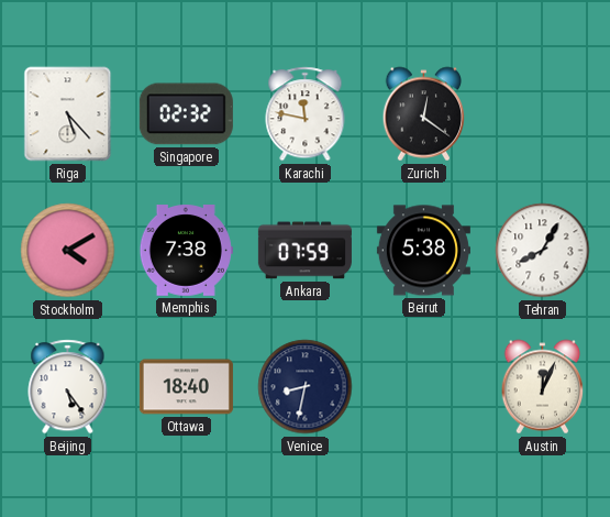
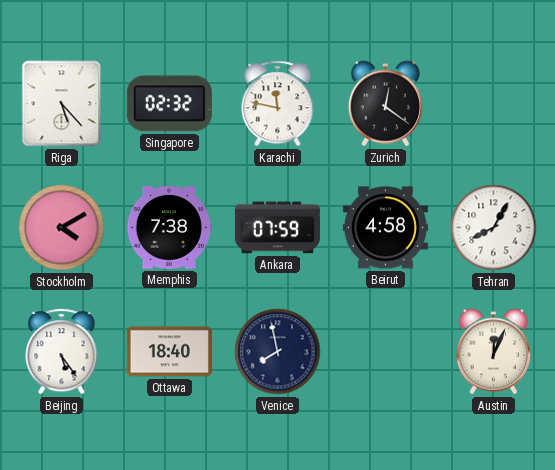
Beirut: 5:38 -> 4:58
Venice: 8:32 -> 7:58
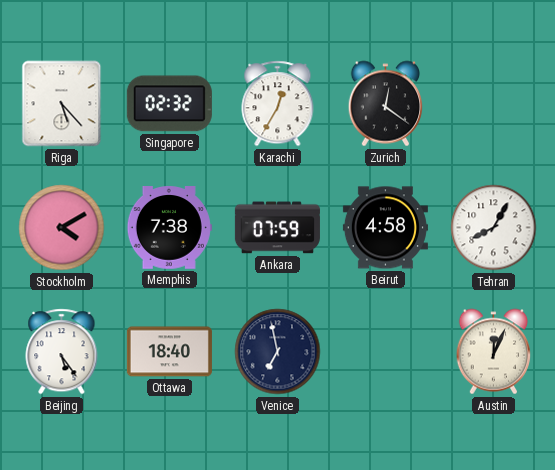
Karachi: 11:47 -> 12:35
Venice: 7:58 -> 6:58
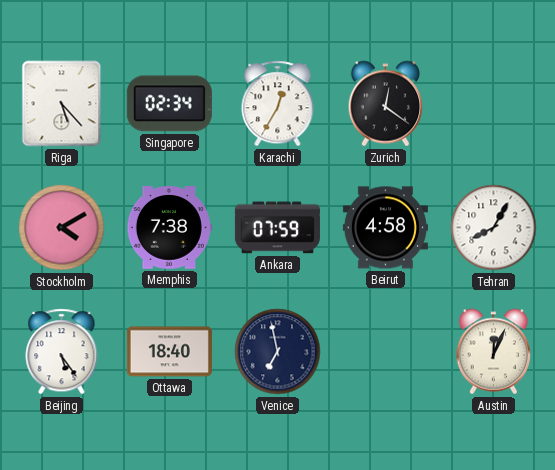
Singapore: 02:32 -> 02:34
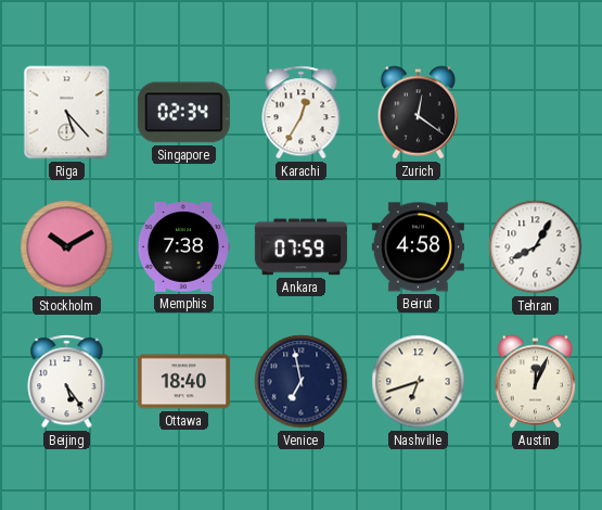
Stockholm: 4:10 -> 10:10
Nashville: none -> 6:42
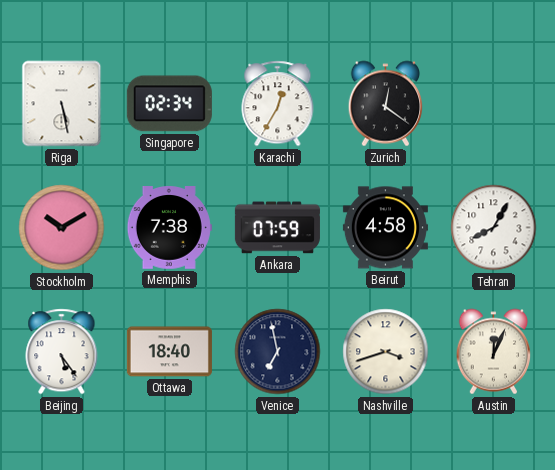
Riga: 5:23 -> 5:28
Nashville: 6:42 -> 3:42
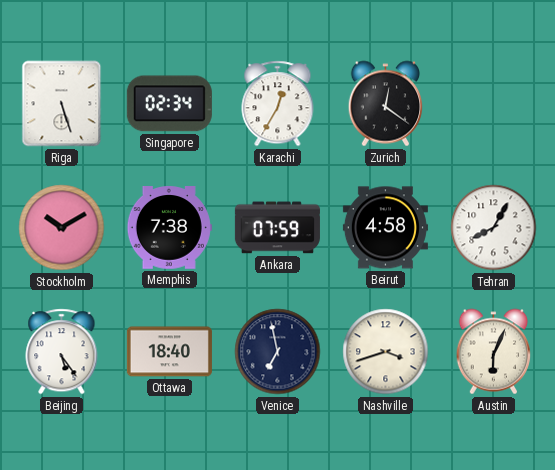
Riga: 5:28 -> 5:27
Austin: 12:04 -> 6:04
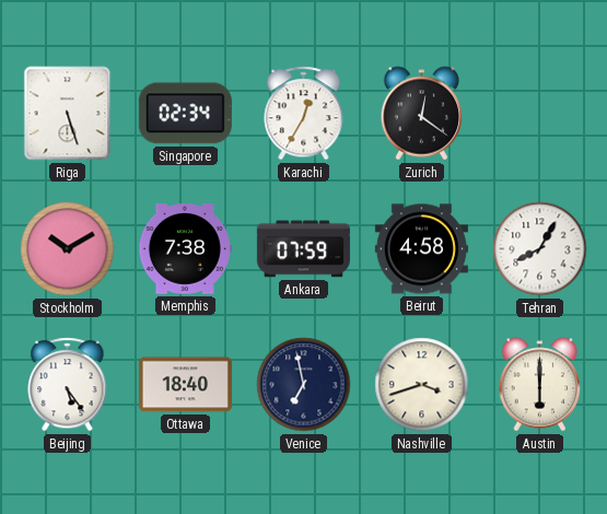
Austin: 6:04 -> 6:00
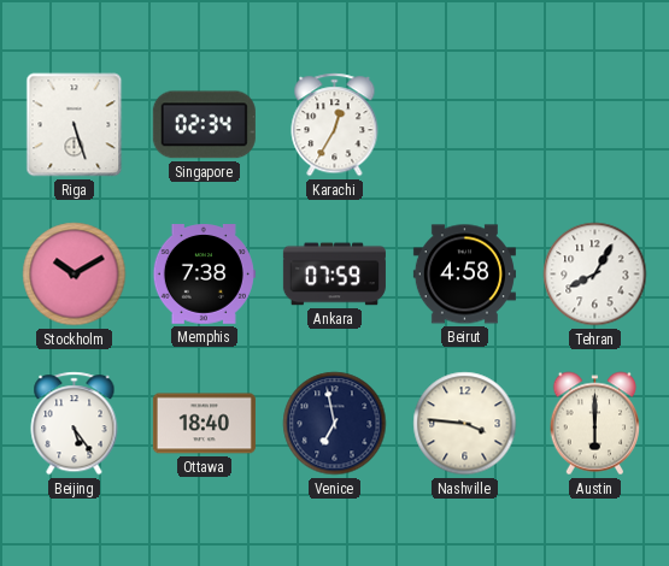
Zurich: 12:21 -> none
Nashville: 3:42 -> 3:46
